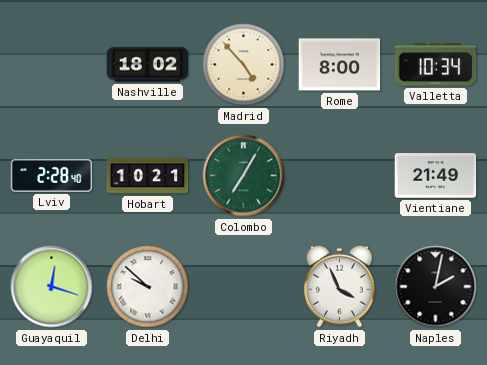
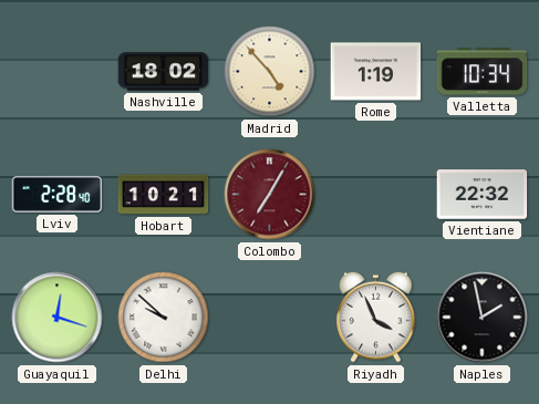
Rome: 8:00 -> 1:19
Colombo dial: green -> burgundy
Vientiane: 21:49 -> 22:32
Naples: 2:02 -> 1:58
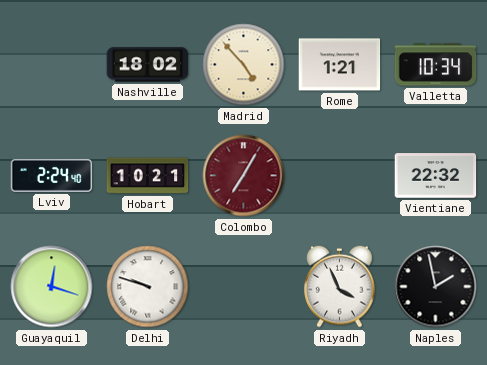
Rome: 1:19 -> 1:21
Lviv: 2:28 -> 2:24
Delhi: 9:52 -> 9:48
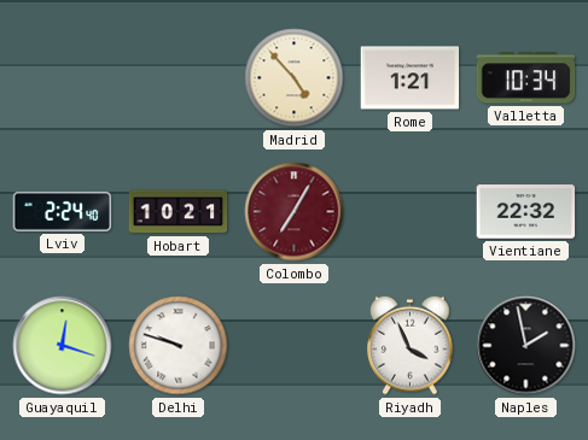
Nashville: 18:02 -> none
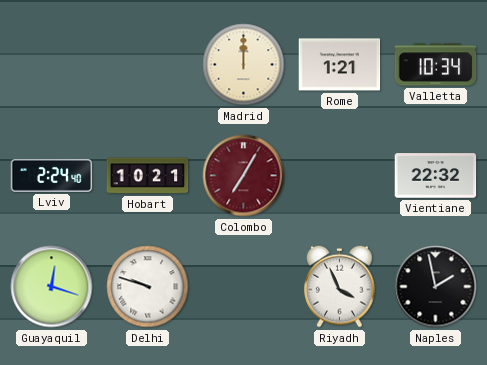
Madrid: 4:53 -> 12:00
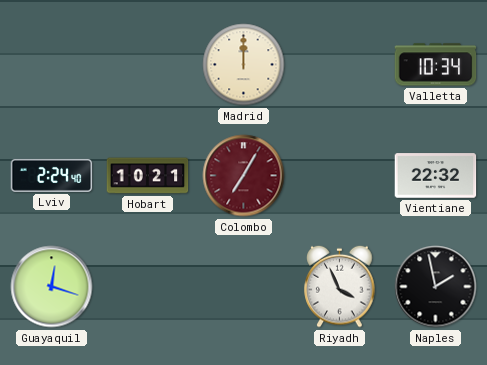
Rome: 1:21 -> none
Delhi: 9:48 -> none
